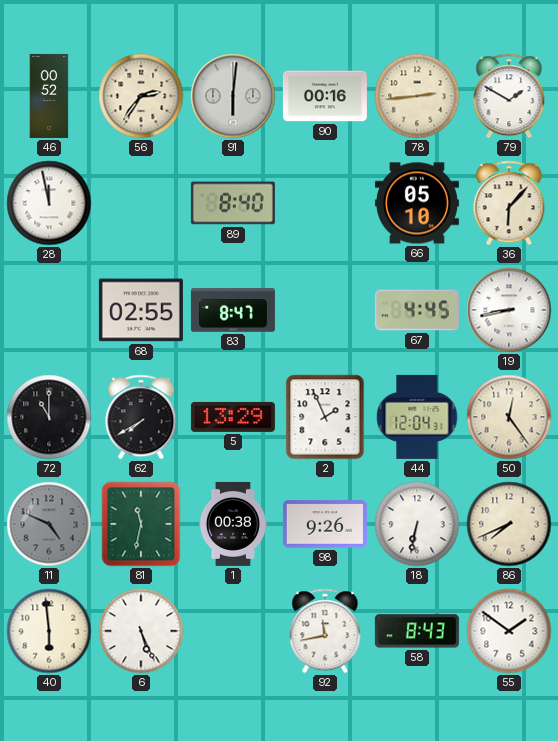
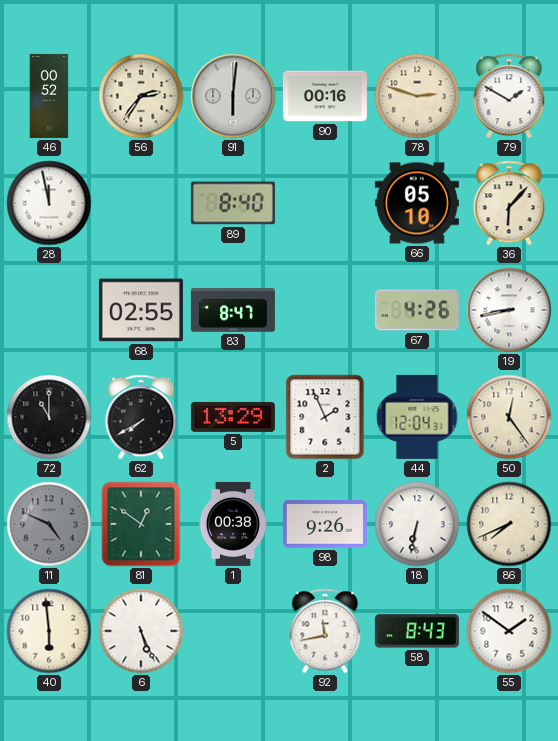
78: 2:44 -> 2:48
67: 4:45 -> 4:26
81: 11:32 -> 12:51
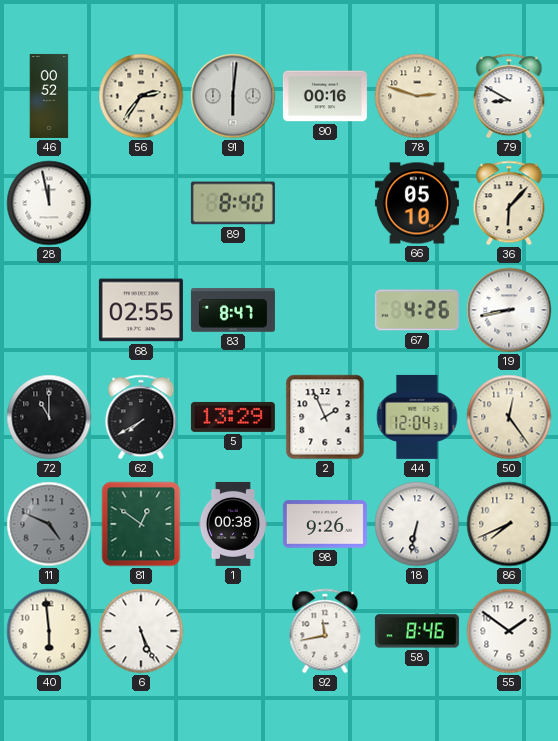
79: 1:50 -> 8:50
58: 8:43 -> 8:46
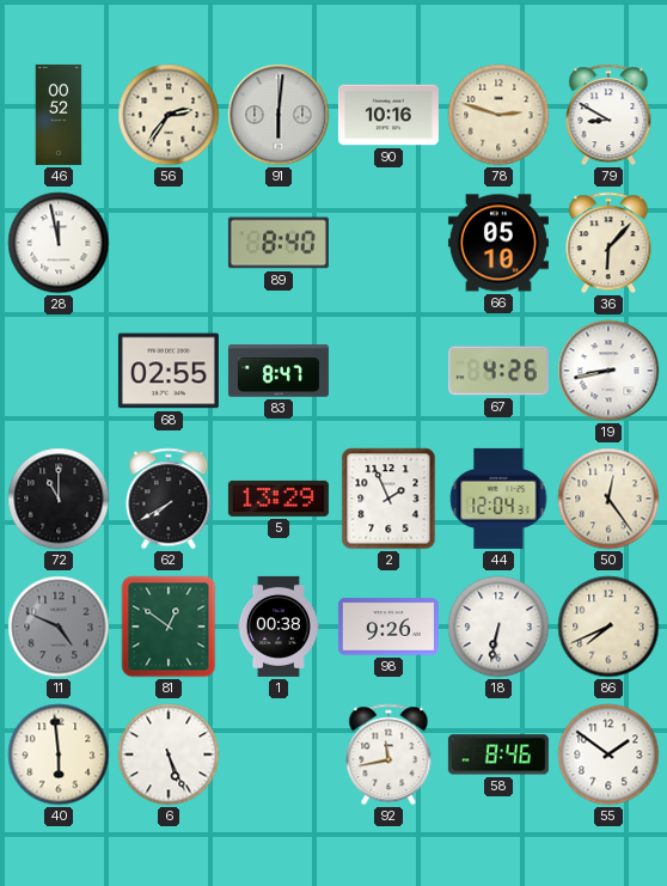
90: 00:16 -> 10:16
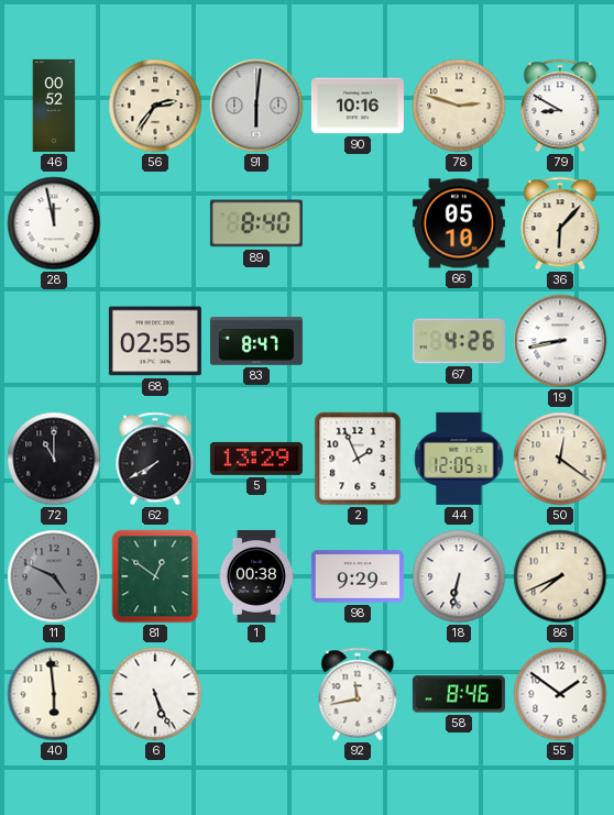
44: 12:04 -> 12:05
50: 12:24 -> 12:21
98: 9:26 -> 9:29
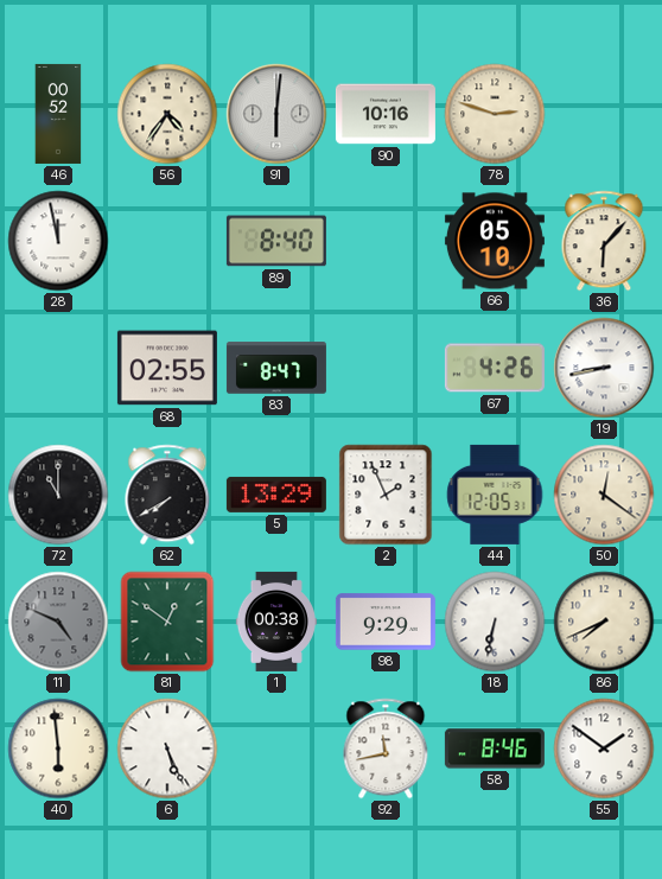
56: 2:36 -> 4:36
79: 8:50 -> none
